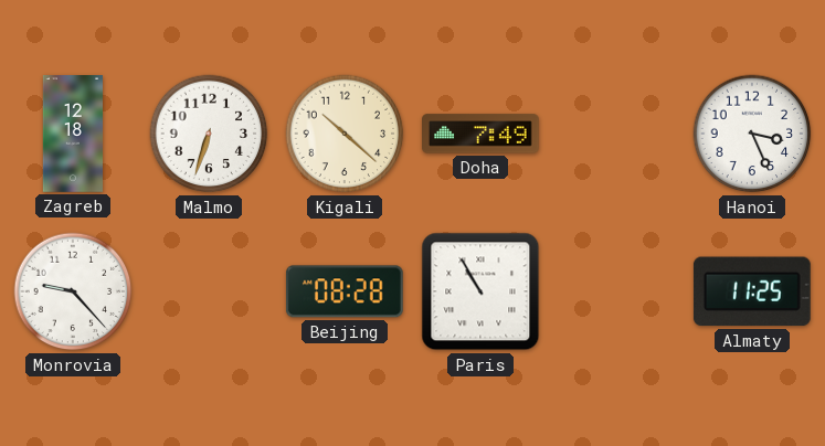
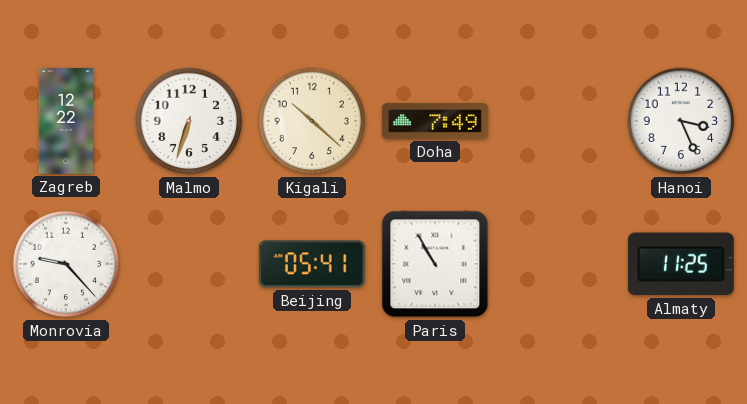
Zagreb: 12:18 -> 12:22
Beijing: 08:28 -> 05:41
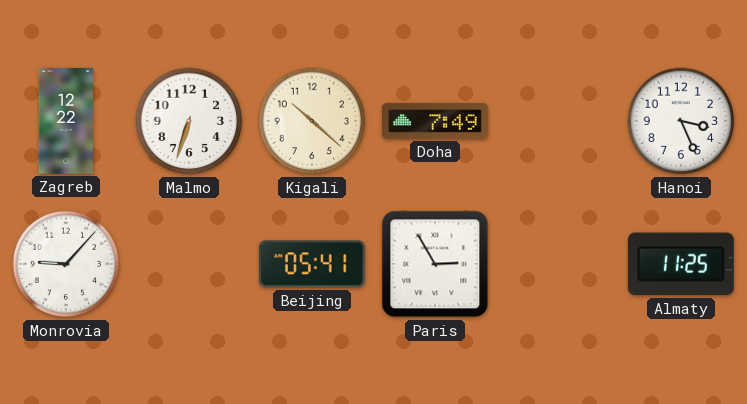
Monrovia: 9:23 -> 9:07
Paris: 10:55 -> 2:55
